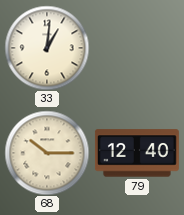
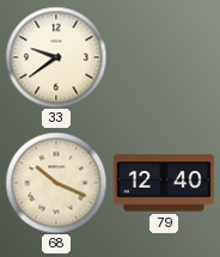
33: 1:01 -> 9:39
68: 10:15 -> 10:19
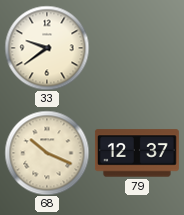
79: 12:40 -> 12:37
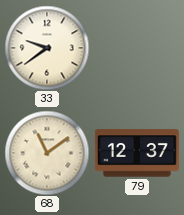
68: 10:19 -> 11:09
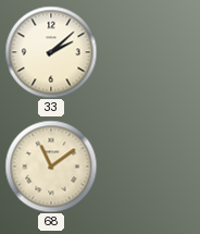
33: 9:39 -> 2:08
79: 12:37 -> none
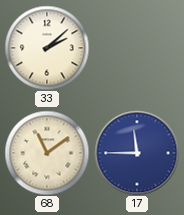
17: none -> 11:45
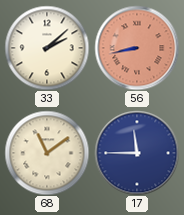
56: none -> 8:43
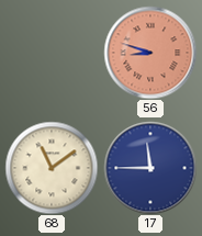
33: 2:08 -> none
56: 8:43 -> 8:48
